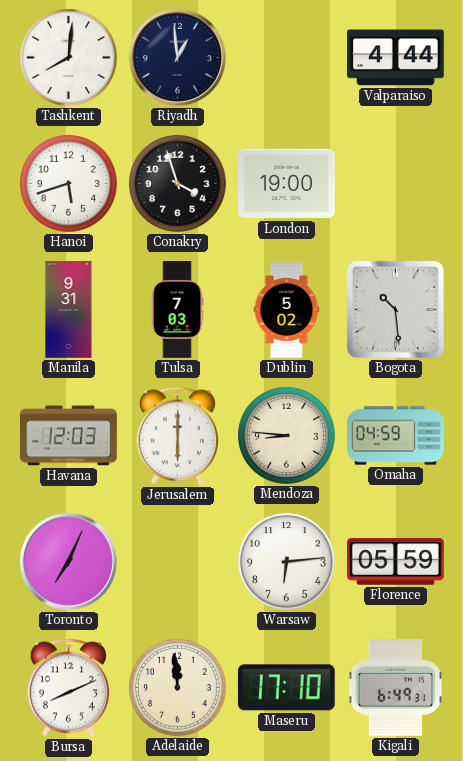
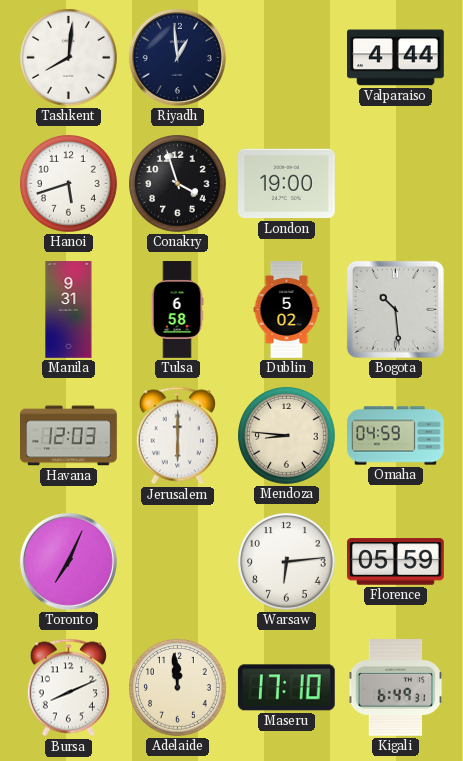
Tulsa: 7:03 -> 6:58
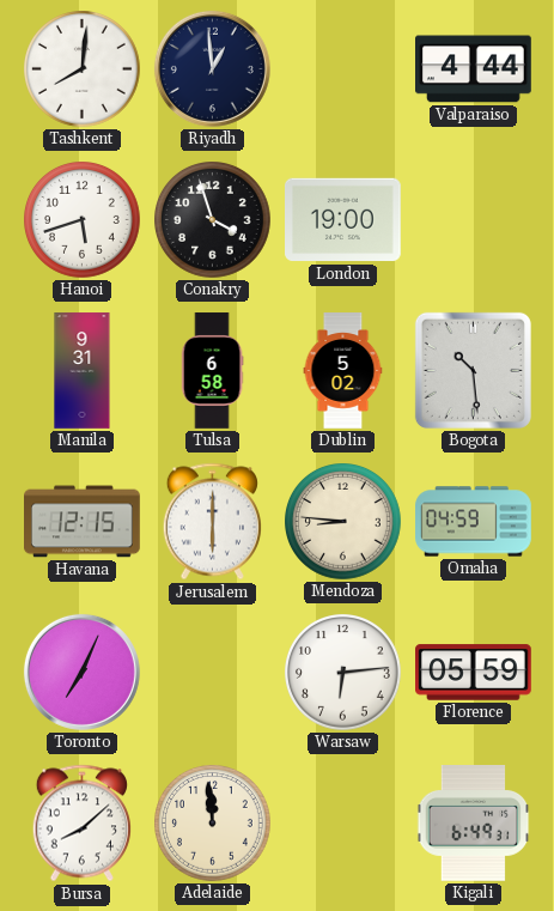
Havana: 12:03 -> 12:15
Bursa: 8:11 -> 8:08
Maseru: 17:10 -> none
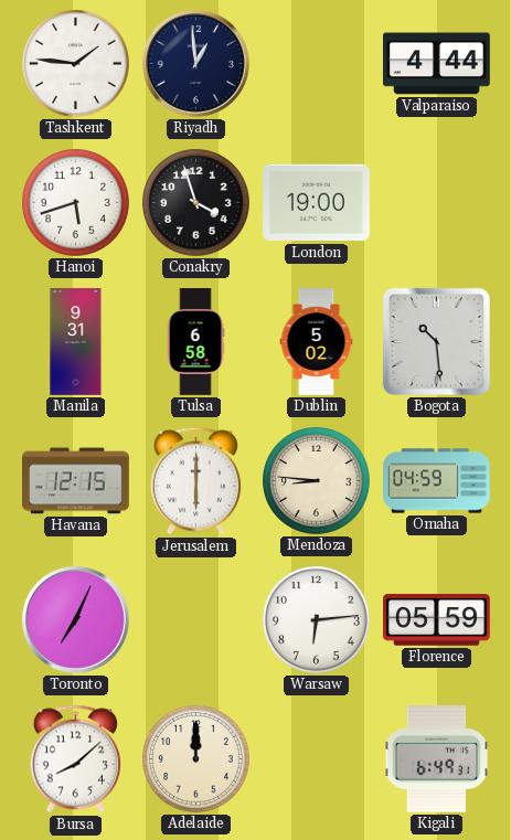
Tashkent: 8:01 -> 1:46
Adelaide: 11:59 -> 12:00
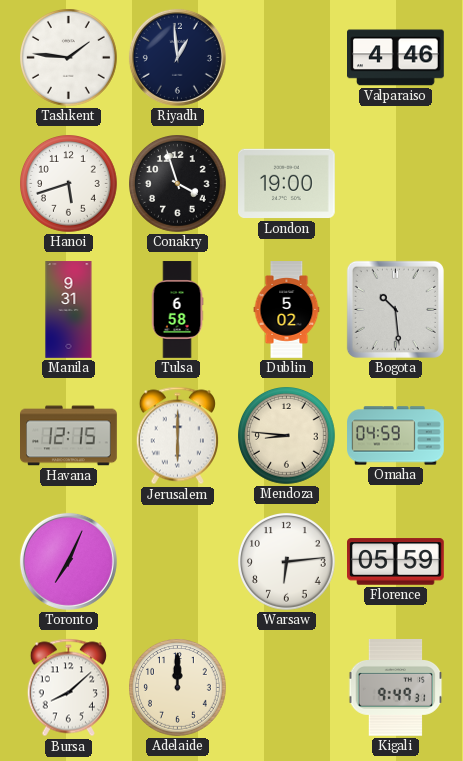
Valparaiso: 4:44 -> 4:46
Kigali: 6:49 -> 9:49
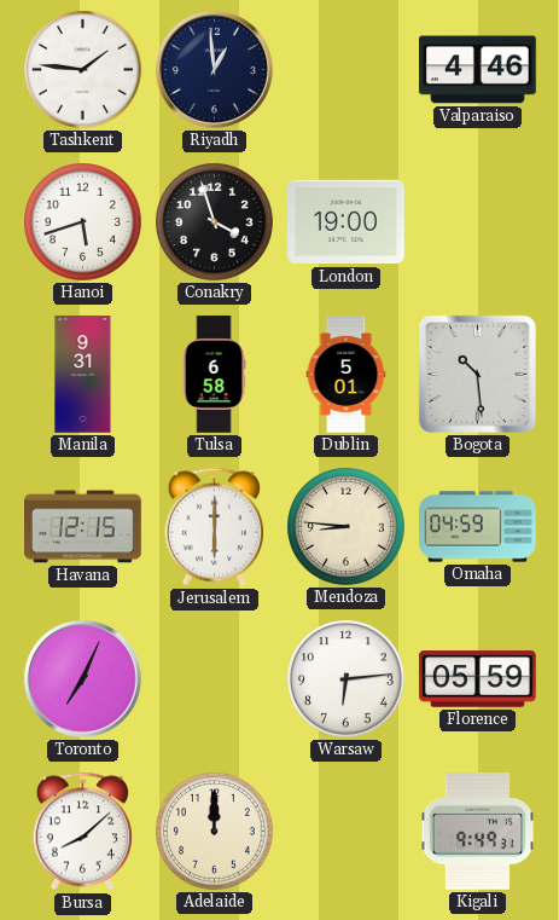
Dublin: 5:02 -> 5:01
